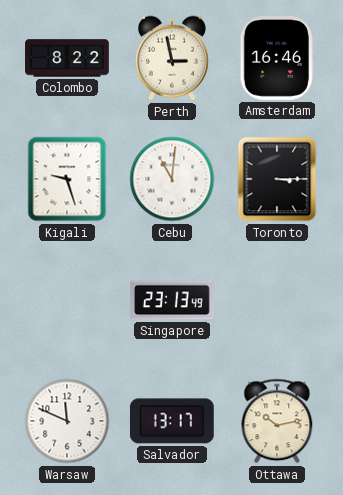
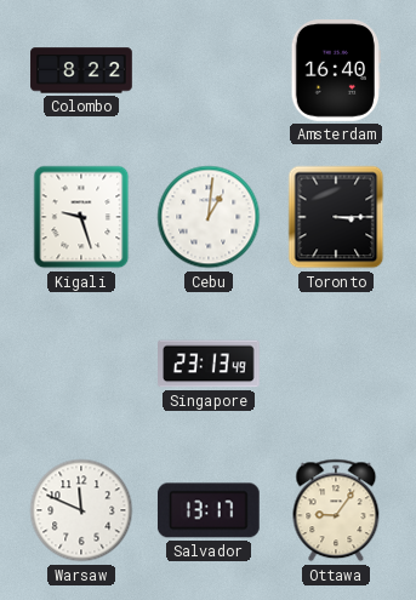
Perth: 2:58 -> none
Amsterdam: 16:46 -> 16:40
Cebu: 11:01 -> 1:01
Ottawa: 10:13 -> 9:06
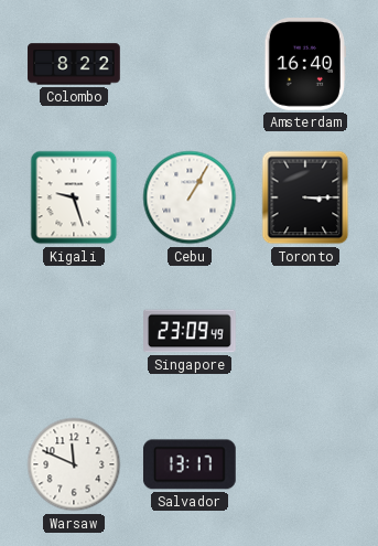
Cebu: 1:01 -> 1:05
Singapore: 23:13 -> 23:09
Ottawa: 9:06 -> none
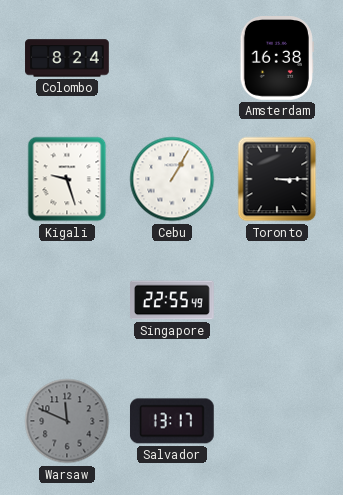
Colombo: 8:22 -> 8:24
Amsterdam: 16:40 -> 16:38
Singapore: 23:09 -> 22:55
Warsaw dial: white -> grey
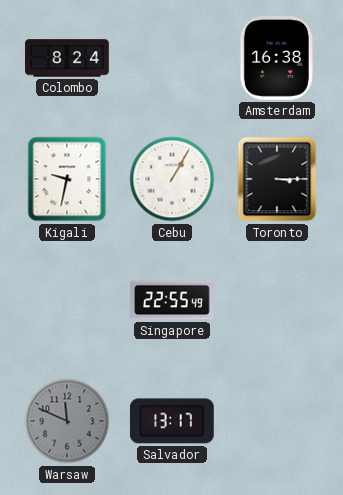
Kigali: 9:27 -> 9:32
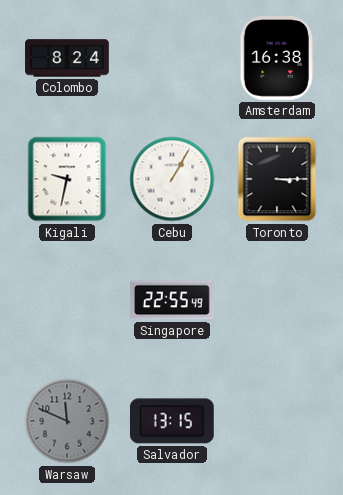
Salvador: 13:17 -> 13:15
